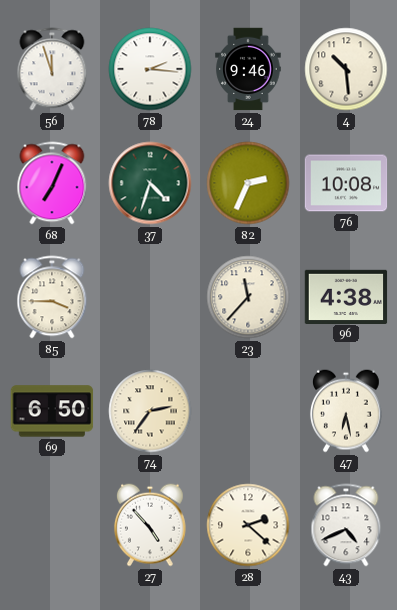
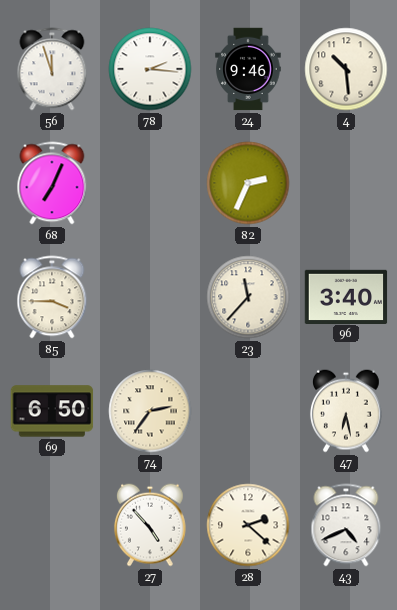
37: 4:33 -> none
76: 10:08 -> none
96: 4:38 -> 3:40
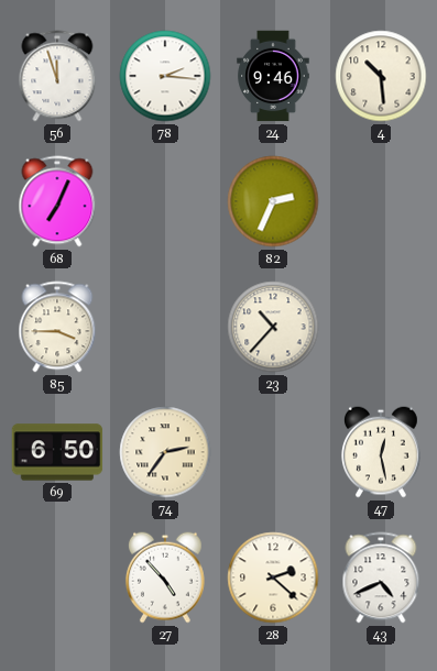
23: 11:37 -> 10:37
96: 3:40 -> none
47: 6:28 -> 12:28
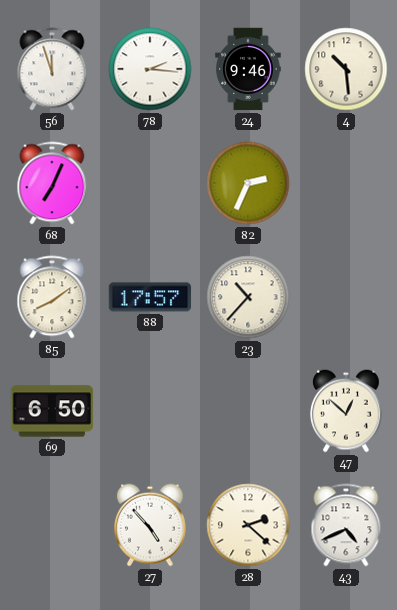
85: 3:45 -> 8:09
88: none -> 17:57
74: 2:36 -> none
47: 12:28 -> 12:52
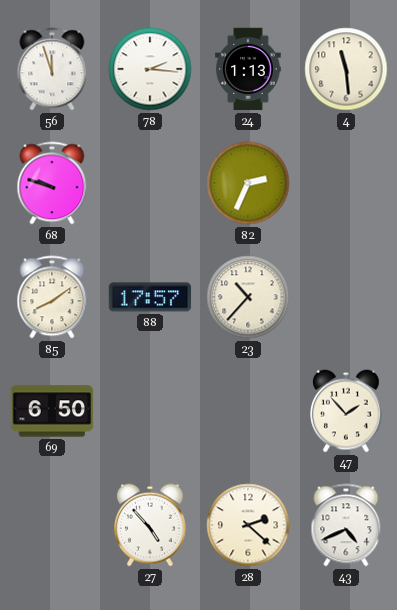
24: 9:46 -> 1:13
4: 10:29 -> 11:29
68: 7:04 -> 9:48
47: 12:52 -> 1:53
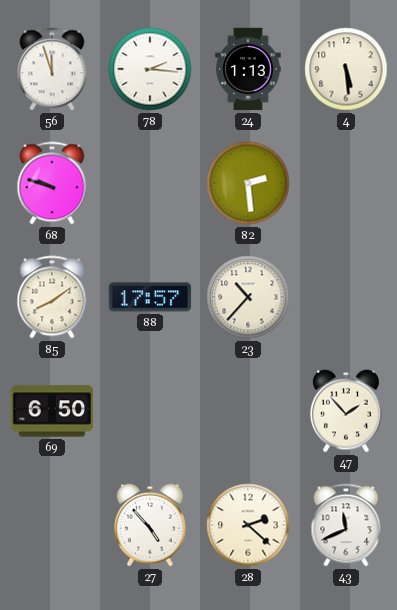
4: 11:29 -> 5:29
82: 2:34 -> 2:29
43: 4:41 -> 11:41
